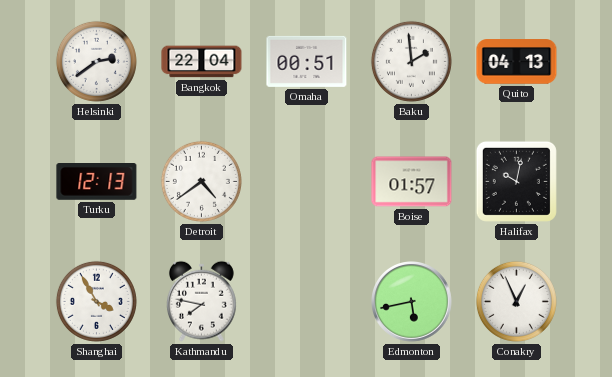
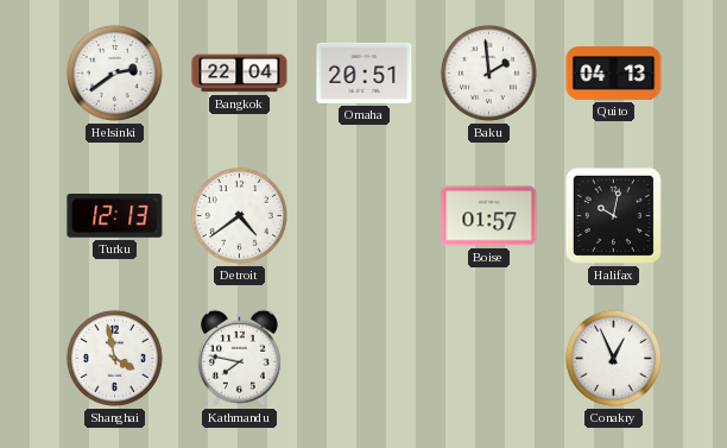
Omaha: 00:51 -> 20:51
Shanghai: 3:55 -> 3:58
Edmonton: 5:43 -> none
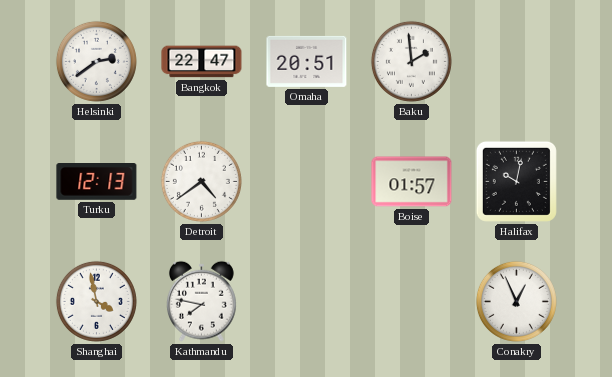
Bangkok: 22:04 -> 22:47
Quito: 04:13 -> none
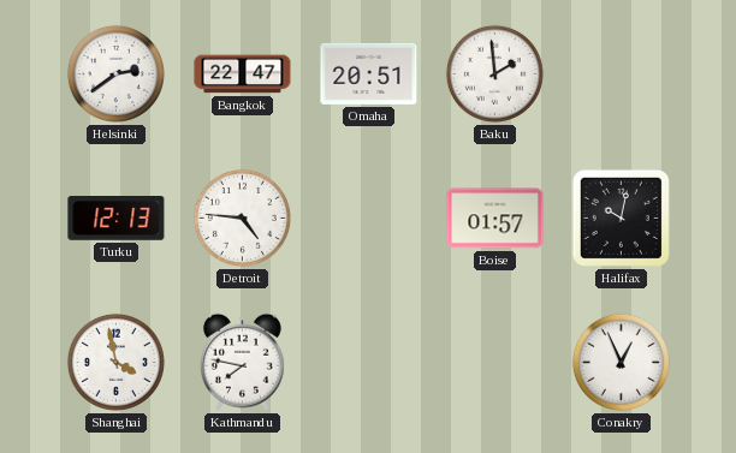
Detroit: 4:39 -> 4:46
